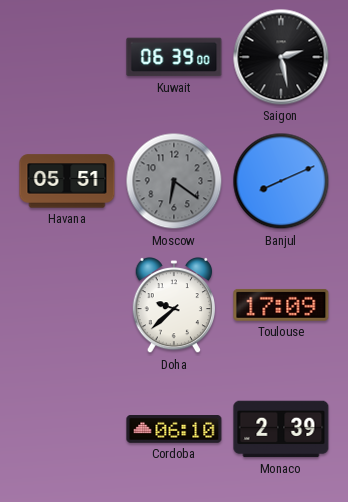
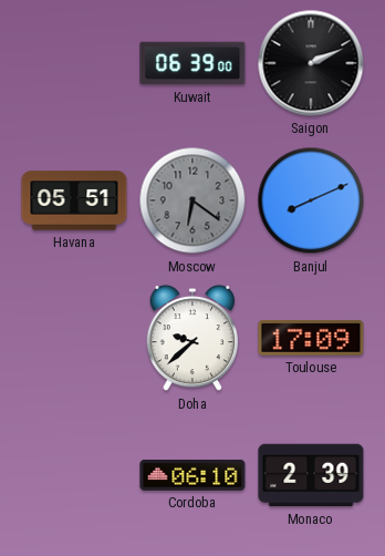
Saigon: 2:28 -> 2:11
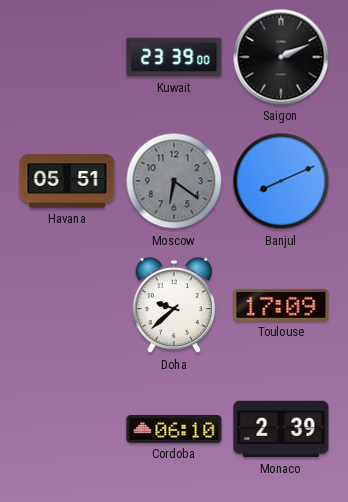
Kuwait: 06:39 -> 23:39
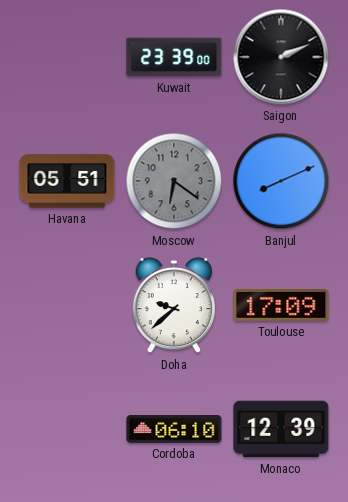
Monaco: 2:39 -> 12:39
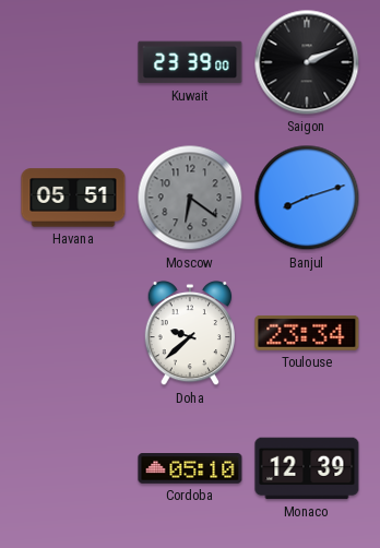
Banjul: 8:11 -> 8:12
Toulouse: 17:09 -> 23:34
Cordoba: 06:10 -> 05:10
